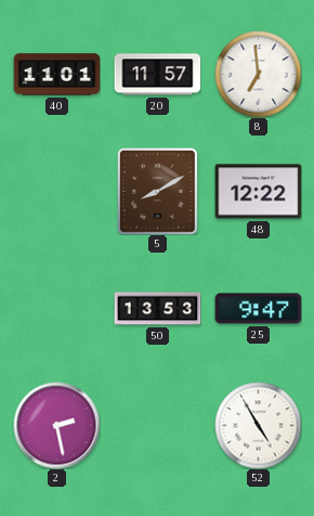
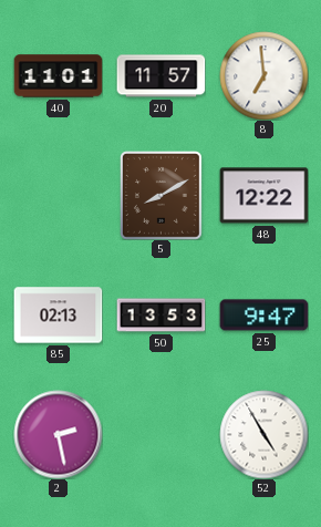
85: none -> 02:13
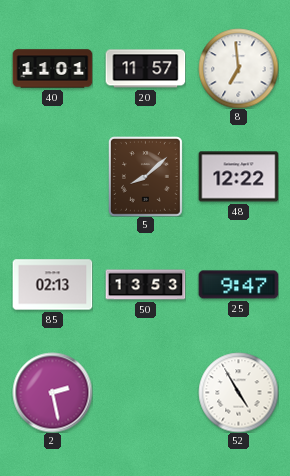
5: 8:10 -> 8:08
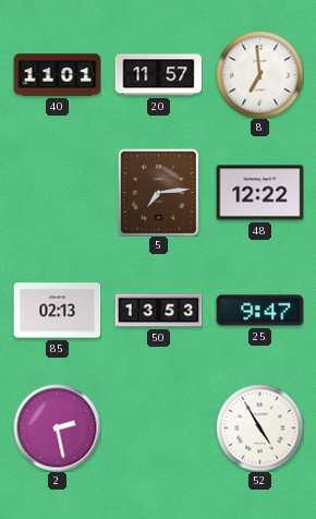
5: 8:08 -> 7:14
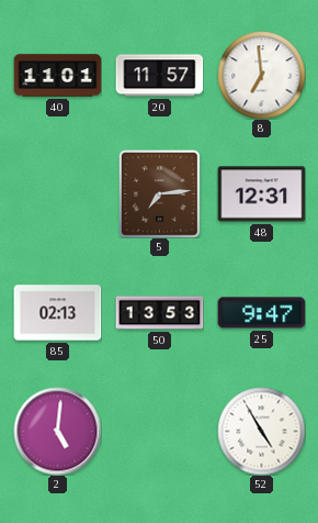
48: 12:22 -> 12:31
2: 2:28 -> 5:01
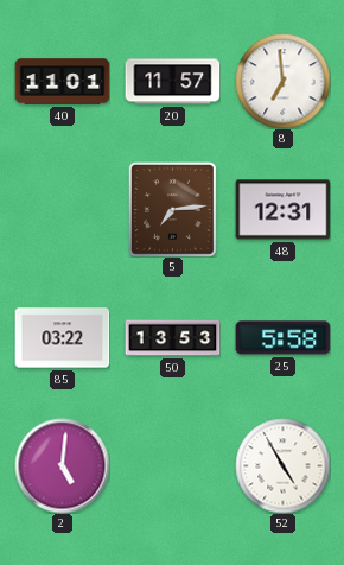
85: 02:13 -> 03:22
25: 9:47 -> 5:58
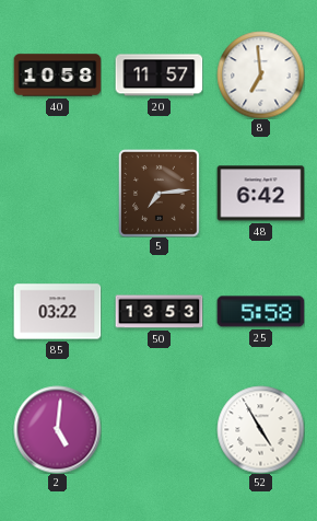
40: 11:01 -> 10:58
48: 12:31 -> 6:42
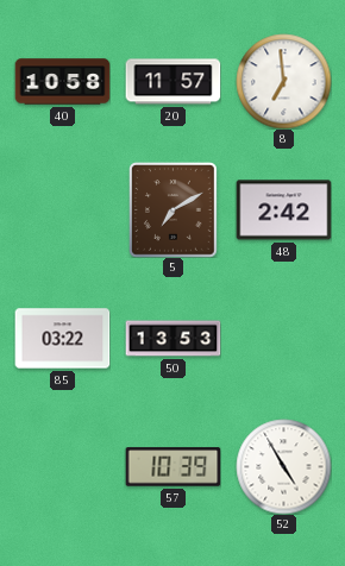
5: 7:14 -> 7:10
48: 6:42 -> 2:42
25: 5:58 -> none
2: 5:01 -> none
57: none -> 10:39
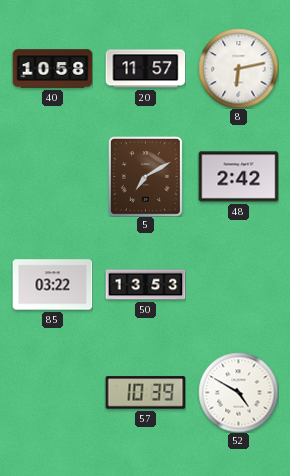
8: 6:59 -> 6:13
52: 4:55 -> 4:50
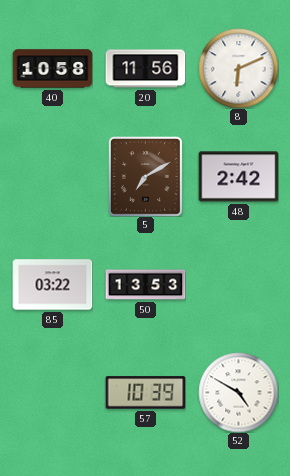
20: 11:57 -> 11:56
8: 6:13 -> 6:11
